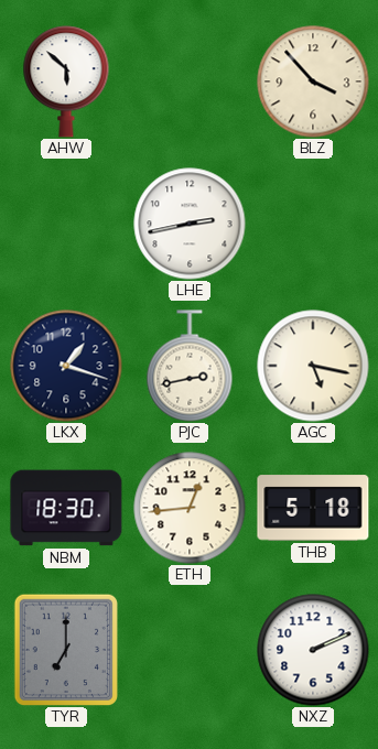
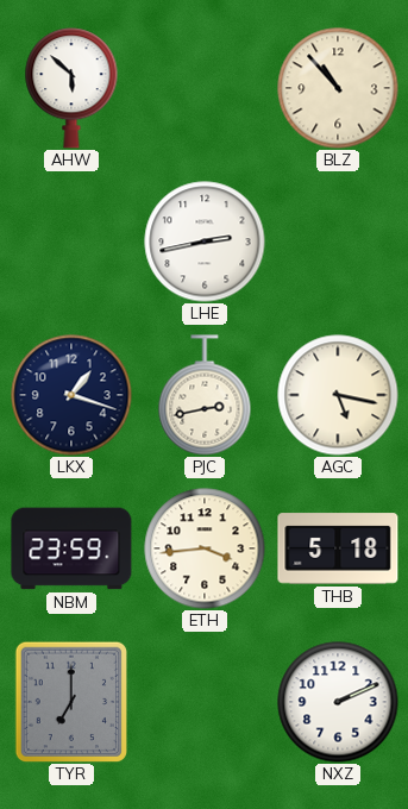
BLZ: 3:53 -> 10:53
NBM: 18:30 -> 23:59
ETH: 12:44 -> 3:44
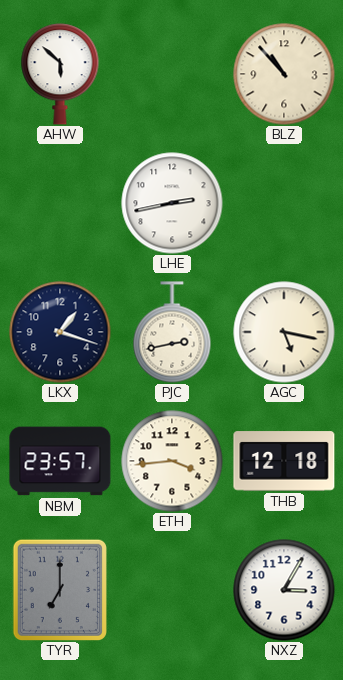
NBM: 23:59 -> 23:57
THB: 5:18 -> 12:18
NXZ: 2:11 -> 3:05
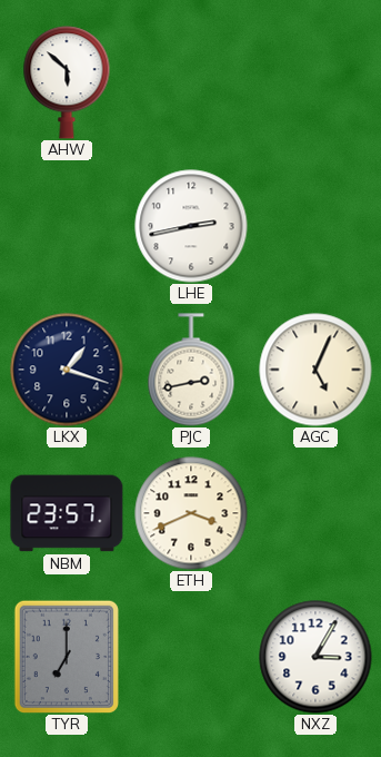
BLZ: 10:53 -> none
AGC: 5:17 -> 5:04
ETH: 3:44 -> 3:41
THB: 12:18 -> none
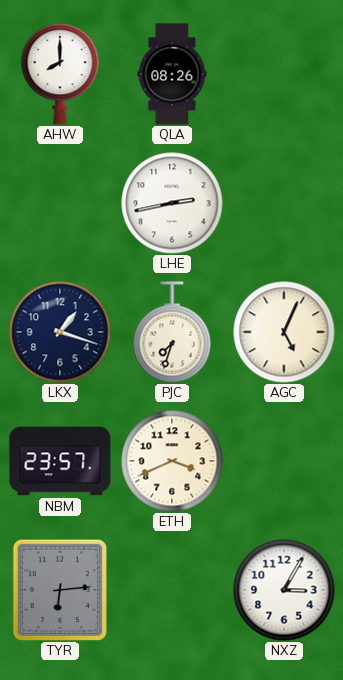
AHW: 5:52 -> 8:00
QLA: none -> 08:26
PJC: 2:43 -> 7:33
TYR: 7:00 -> 6:14
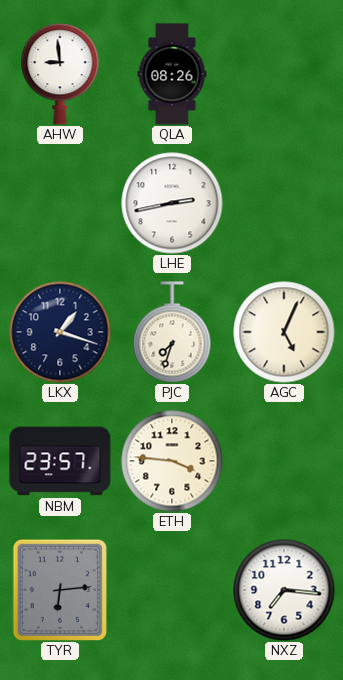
AHW: 8:00 -> 8:59
ETH: 3:41 -> 3:46
NXZ: 3:05 -> 7:16
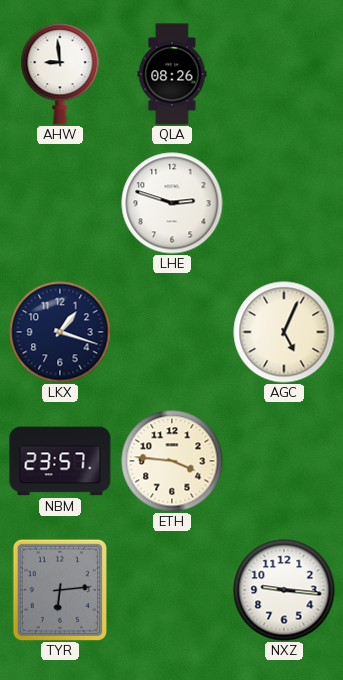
LHE: 2:43 -> 2:48
PJC: 7:33 -> none
NXZ: 7:16 -> 9:16
